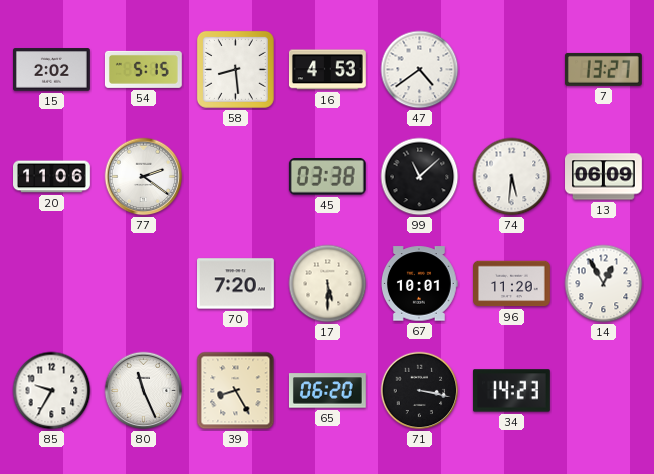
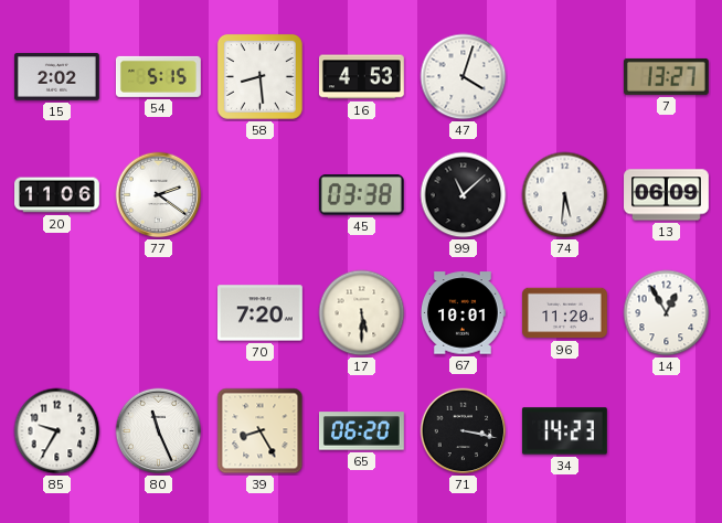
47: 4:39 -> 4:03
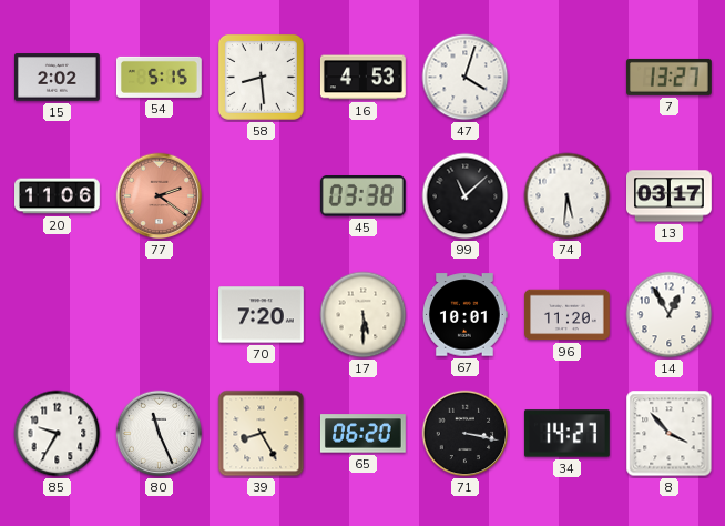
77 dial: white -> salmon
13: 06:09 -> 03:17
34: 14:23 -> 14:27
8: none -> 3:53
